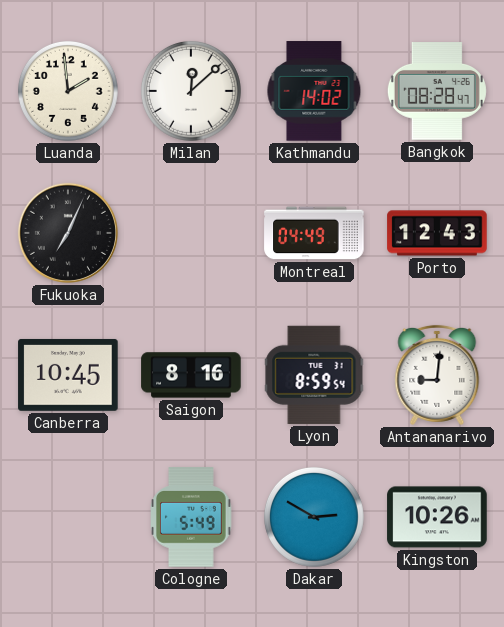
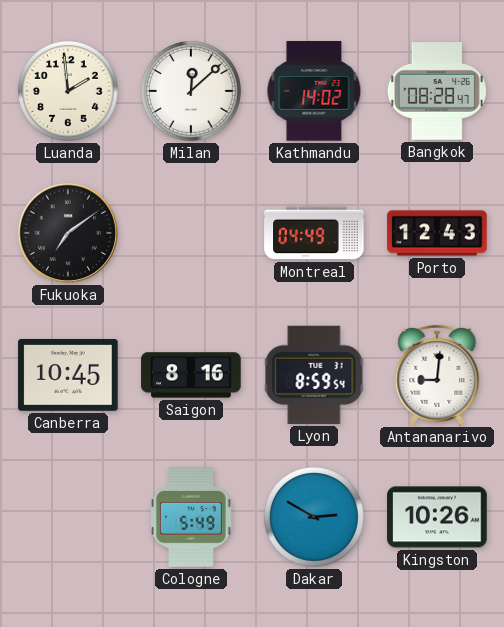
Fukuoka: 7:04 -> 7:09
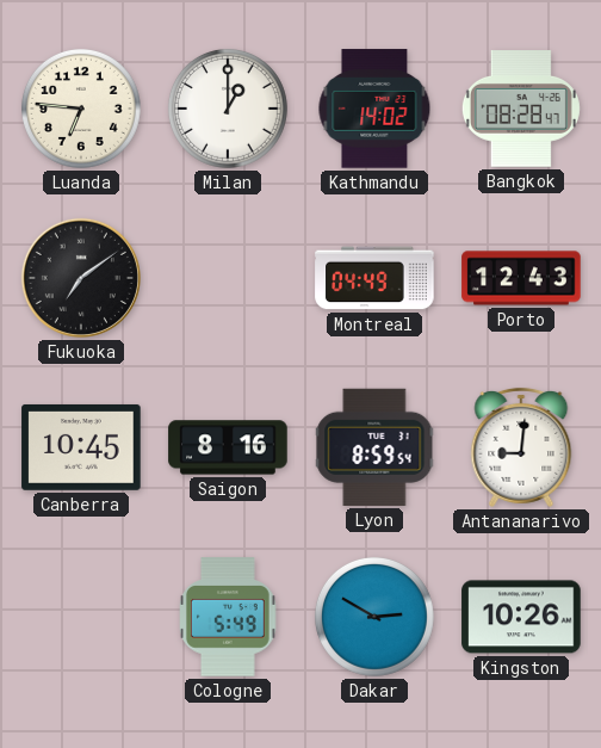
Luanda: 1:59 -> 6:46
Milan: 12:08 -> 1:00
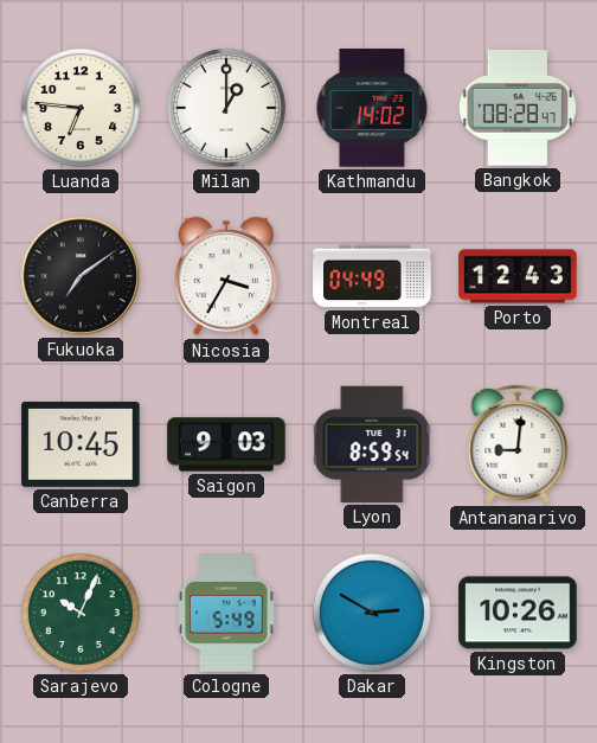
Nicosia: none -> 3:35
Saigon: 8:16 -> 9:03
Sarajevo: none -> 10:04
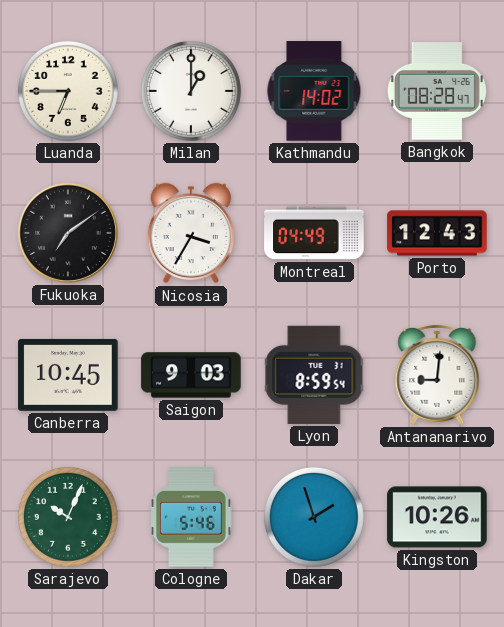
Luanda: 6:46 -> 6:45
Cologne: 5:49 -> 5:46
Dakar: 2:50 -> 1:57
